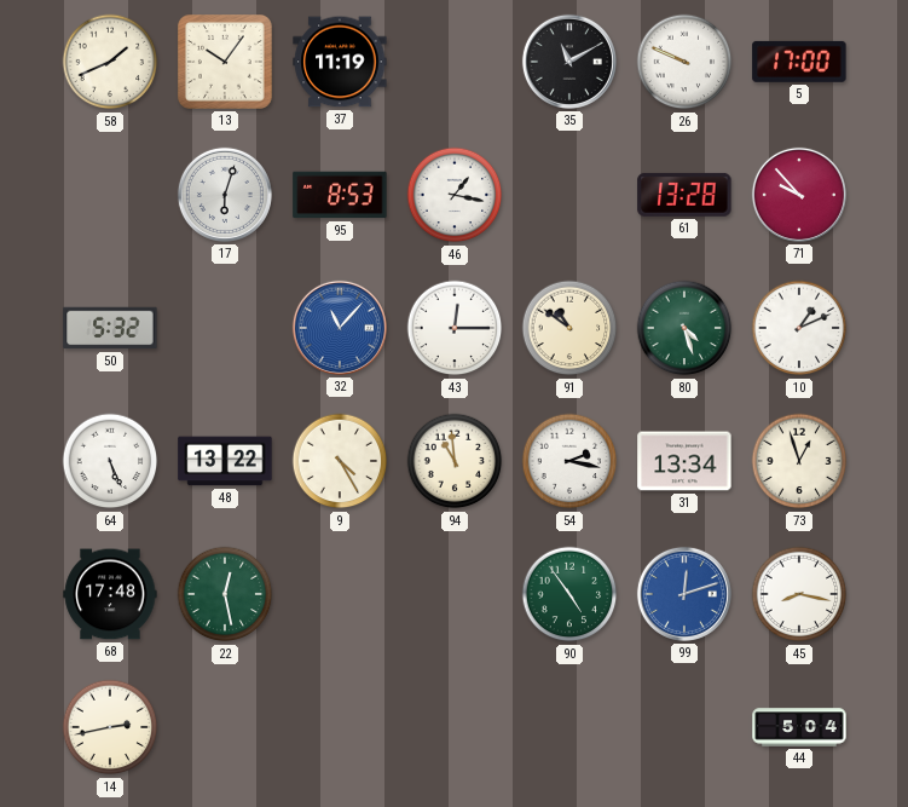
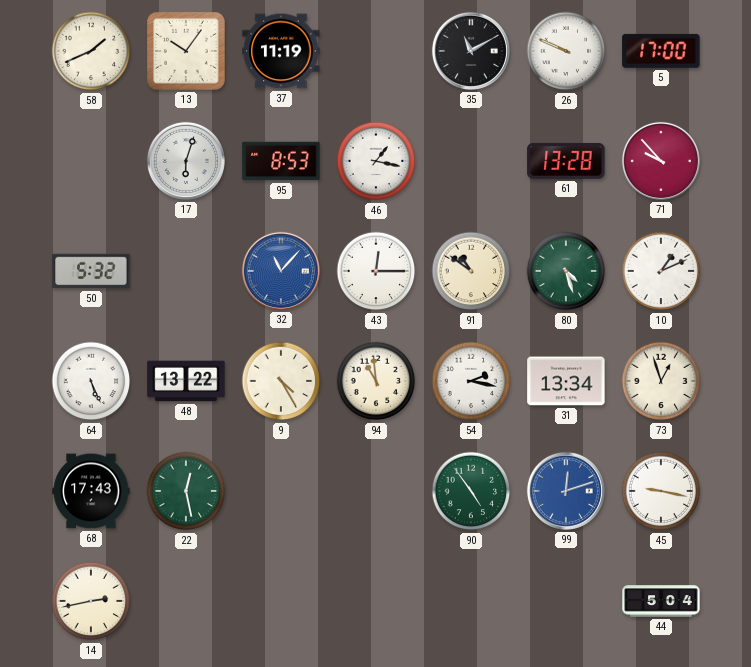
68: 17:48 -> 17:43
45: 8:17 -> 9:17
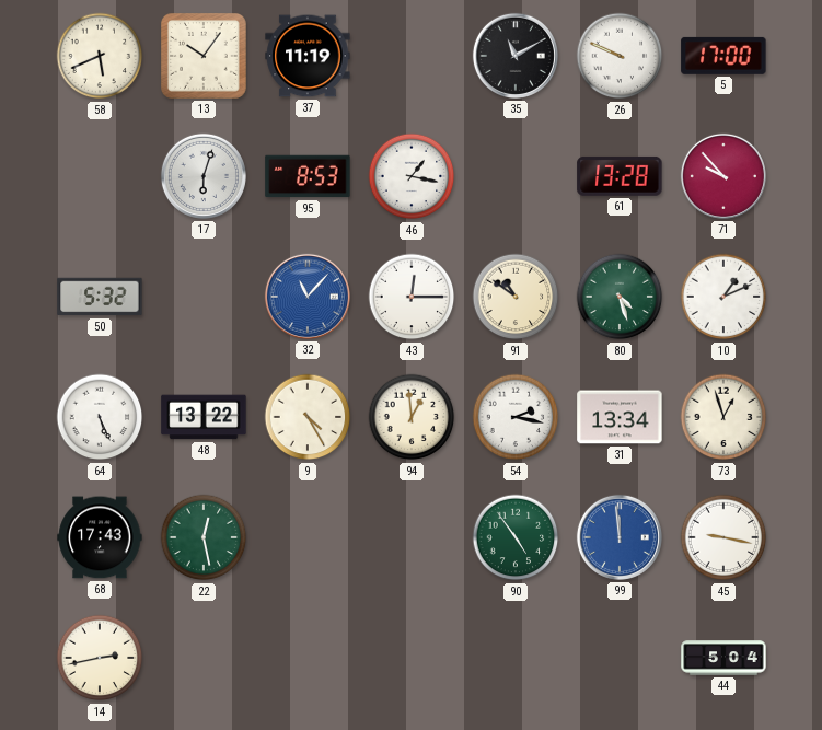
58: 1:41 -> 5:41
94: 10:59 -> 12:59
99: 12:12 -> 11:59
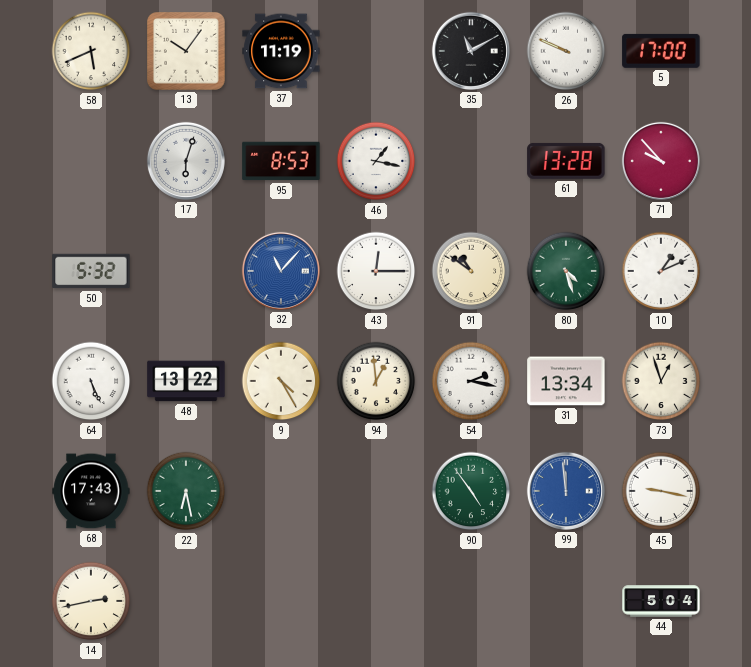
22: 12:28 -> 6:28
